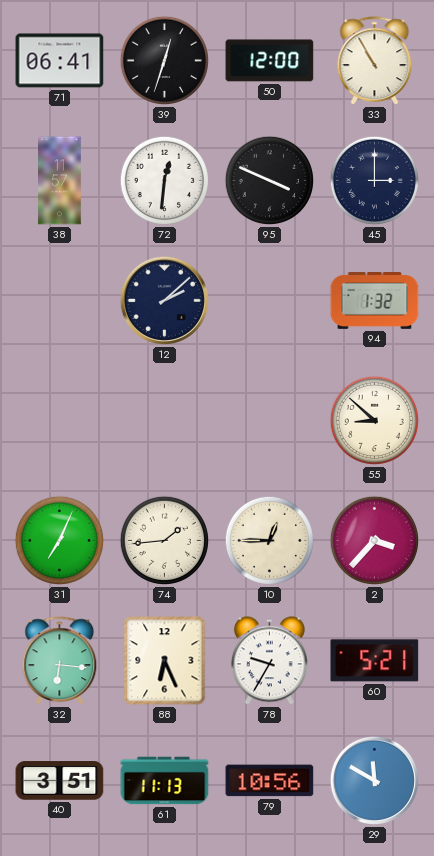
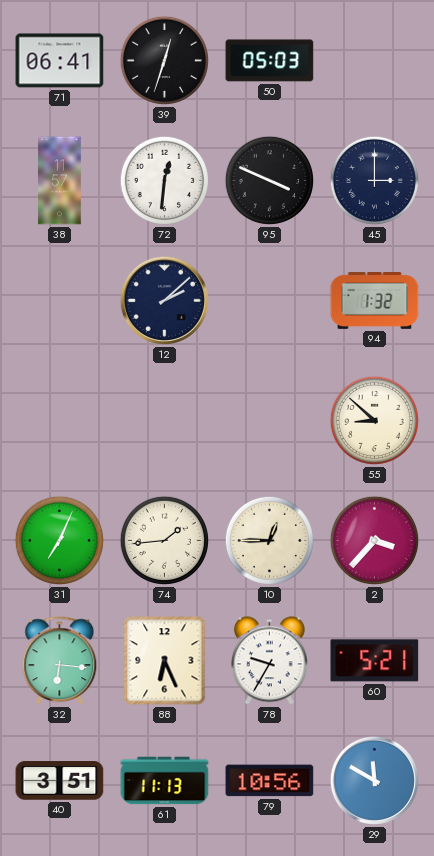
50: 12:00 -> 05:03
33: 10:55 -> none
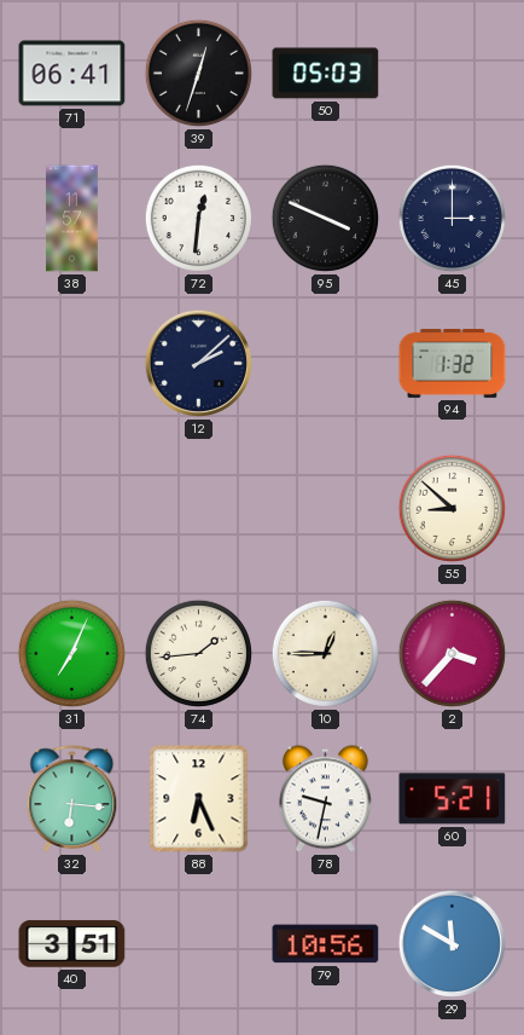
78: 9:35 -> 9:32
61: 11:13 -> none
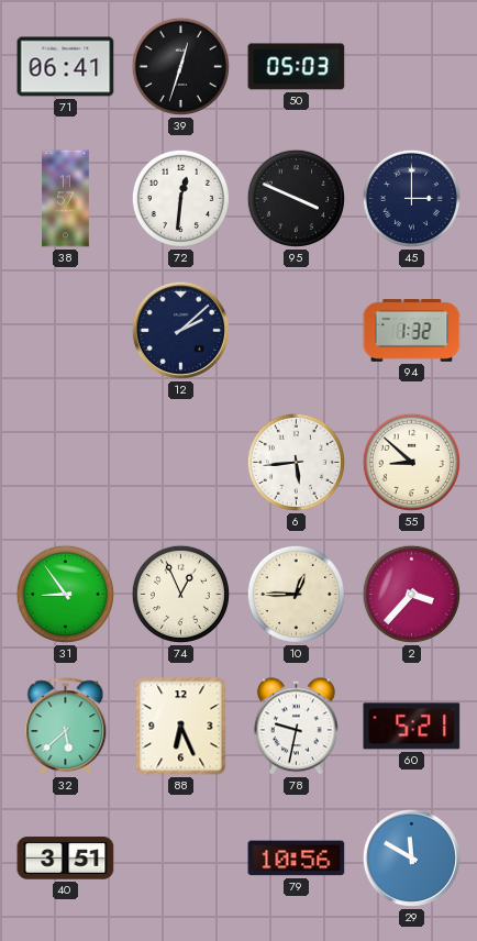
6: none -> 5:44
31: 7:04 -> 8:54
74: 1:44 -> 12:56
32: 6:16 -> 5:38
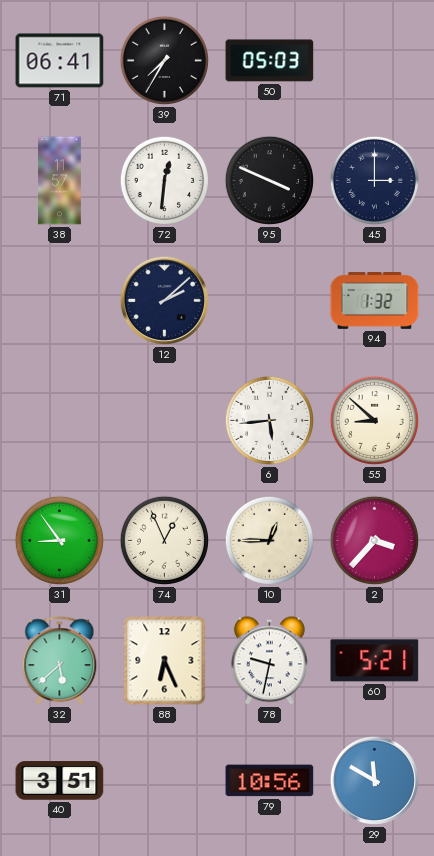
39: 12:33 -> 7:35
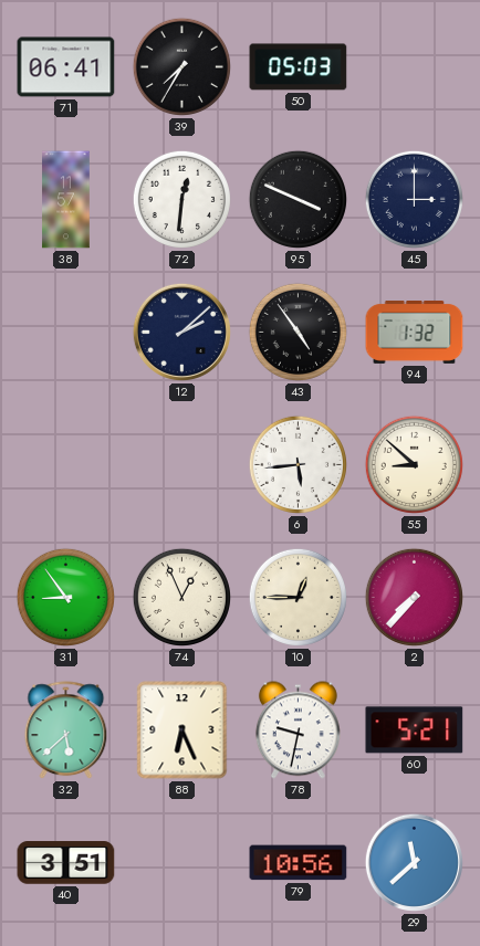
43: none -> 4:54
2: 3:37 -> 7:37
29: 11:50 -> 11:38
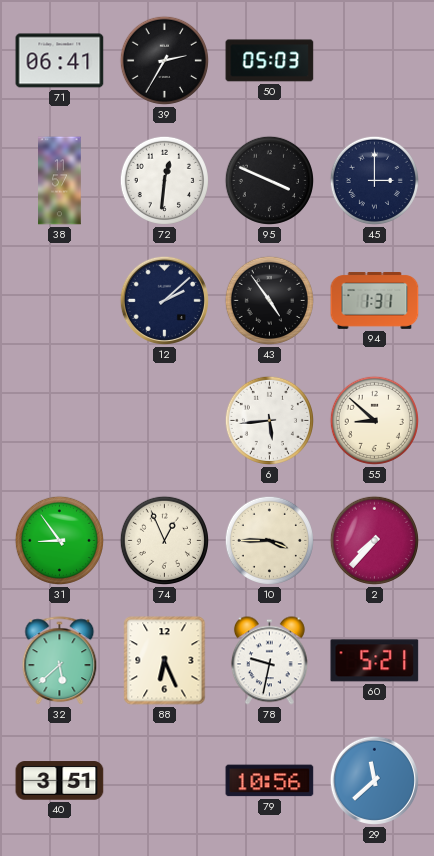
39: 7:35 -> 2:35
94: 1:32 -> 1:31
10: 12:45 -> 3:45
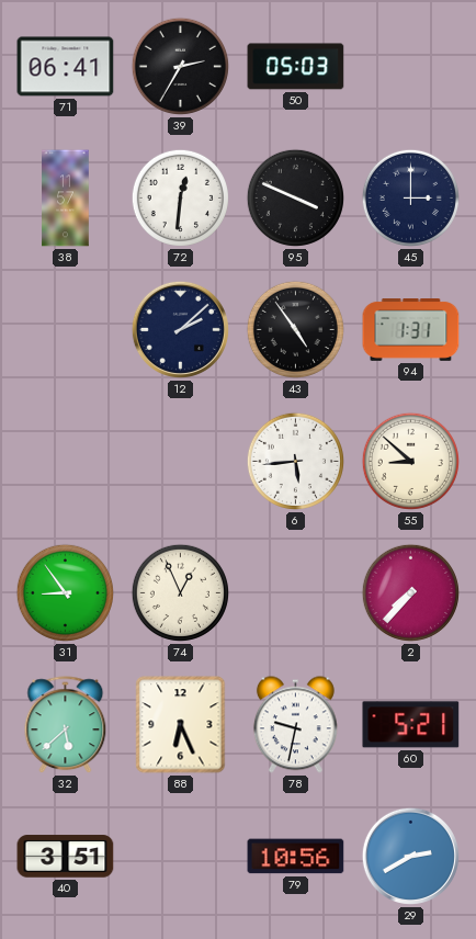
10: 3:45 -> none
29: 11:38 -> 2:40
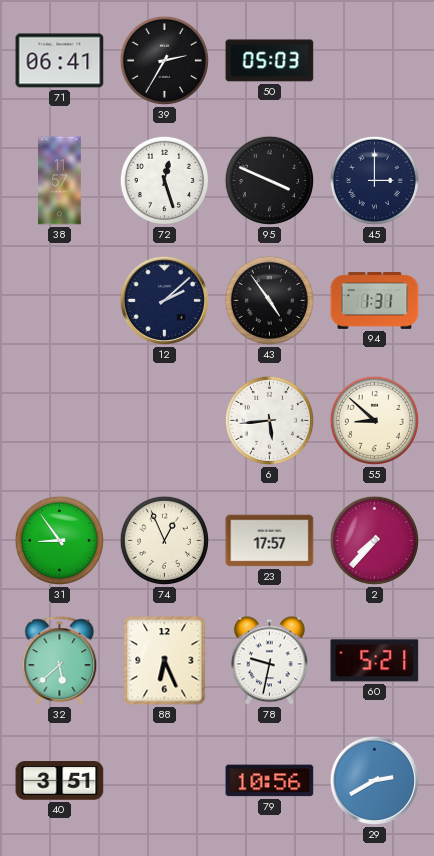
72: 12:31 -> 12:27
23: none -> 17:57
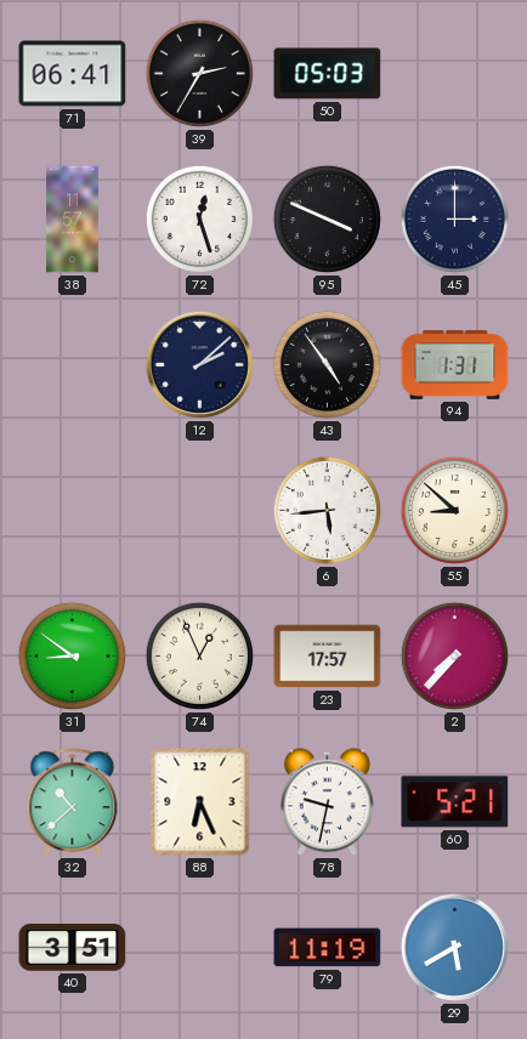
31: 8:54 -> 8:51
32: 5:38 -> 10:38
79: 10:56 -> 11:19
29: 2:40 -> 5:40
